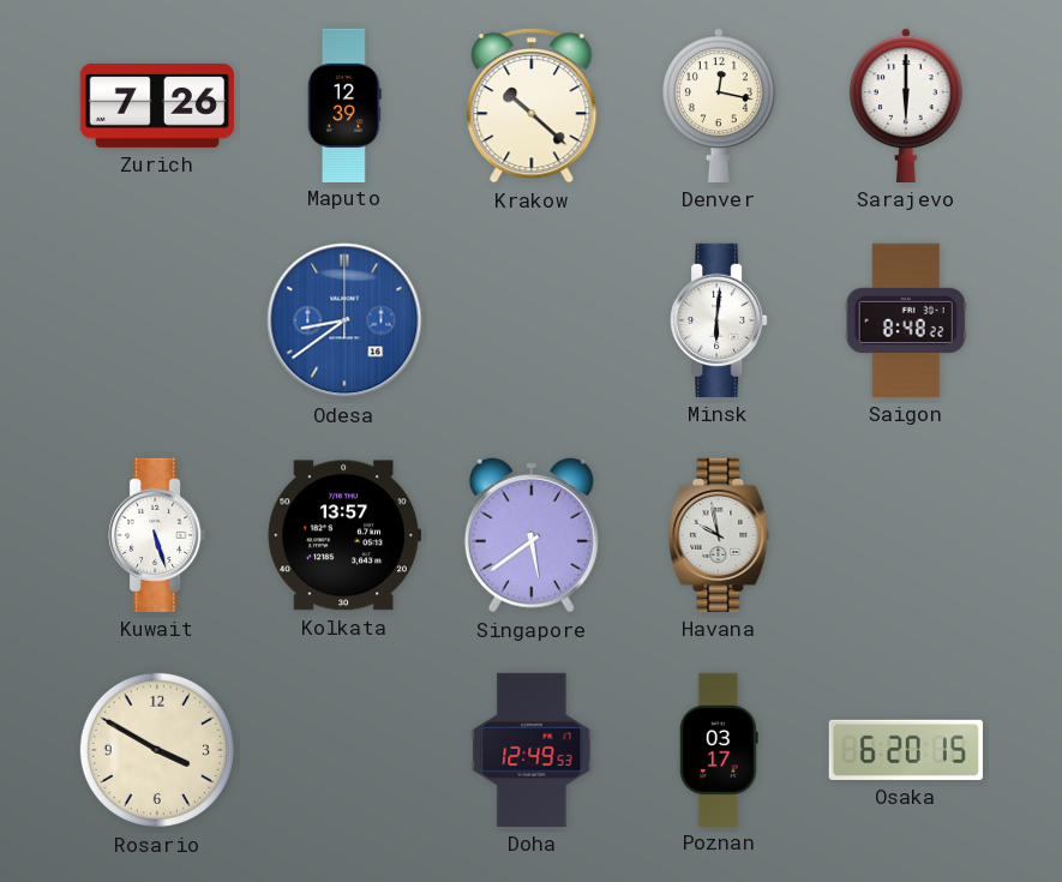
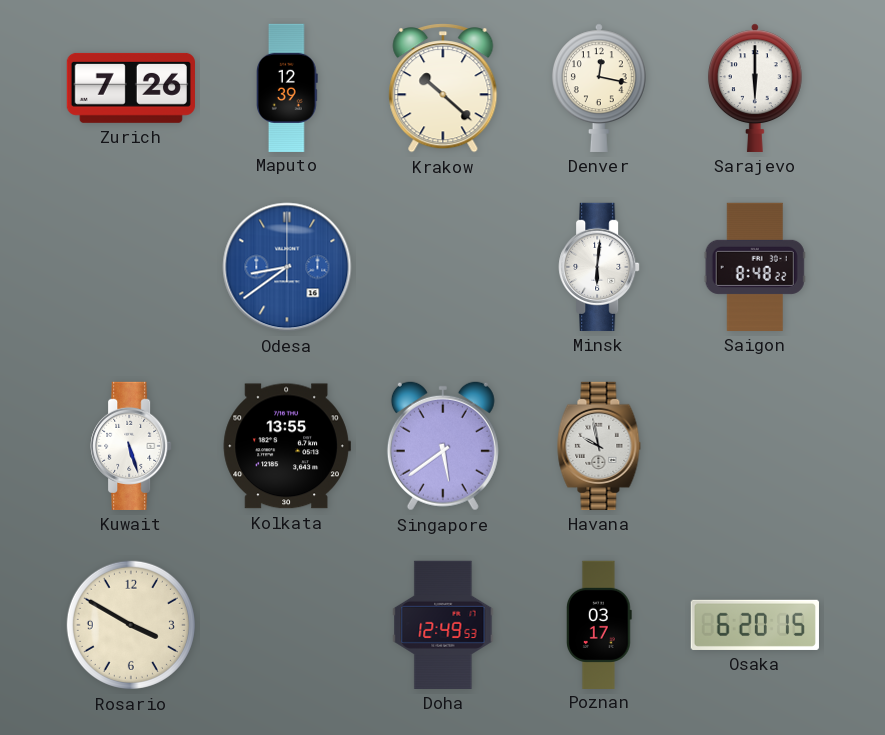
Kolkata: 13:57 -> 13:55
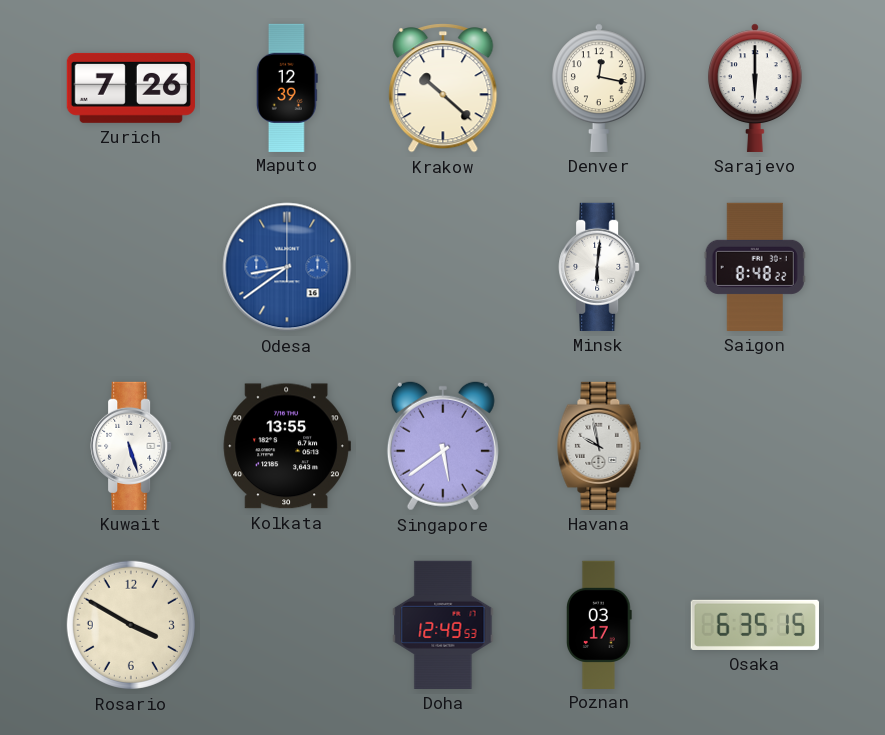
Osaka: 6:20 -> 6:35
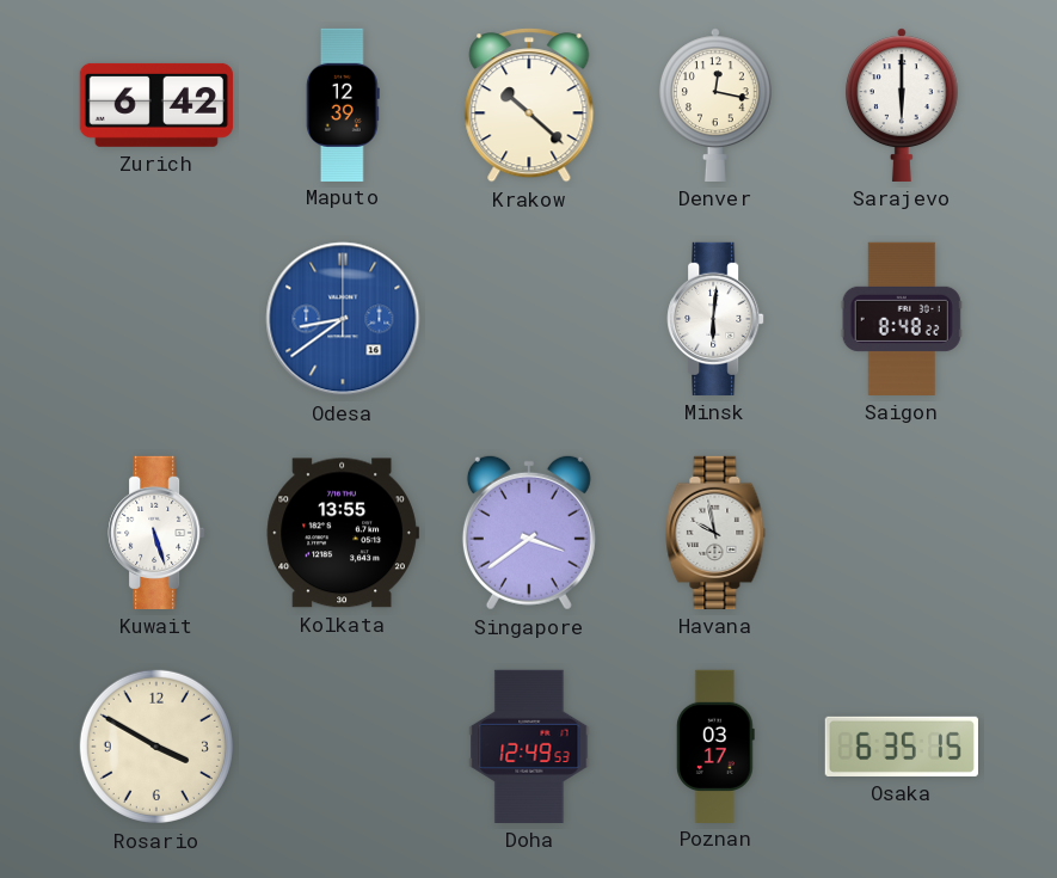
Zurich: 7:26 -> 6:42
Singapore: 5:39 -> 3:39
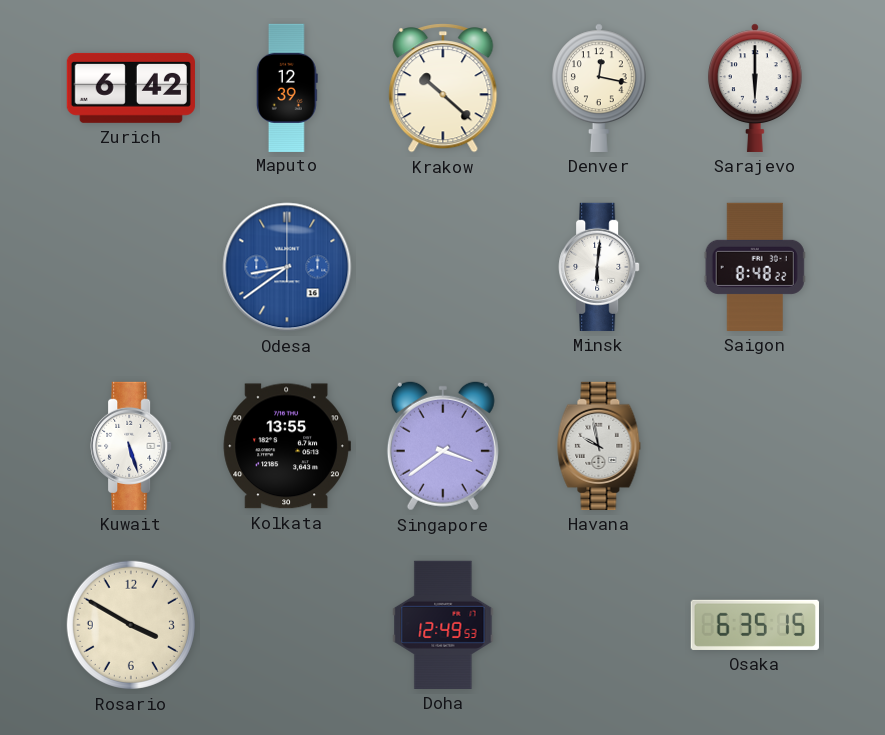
Poznan: 03:17 -> none
